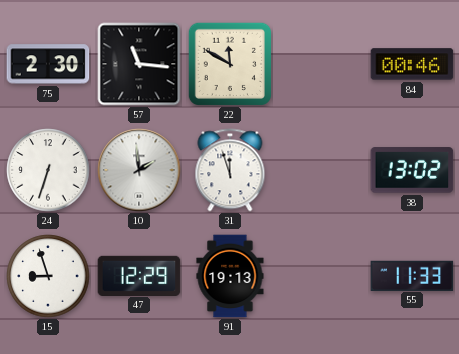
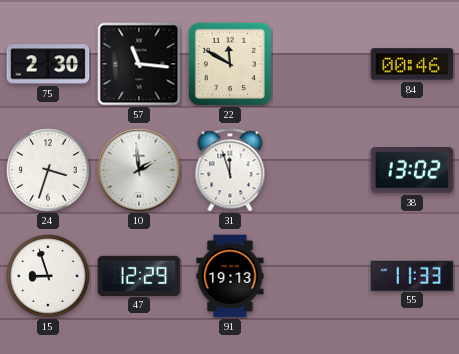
24: 6:33 -> 3:33
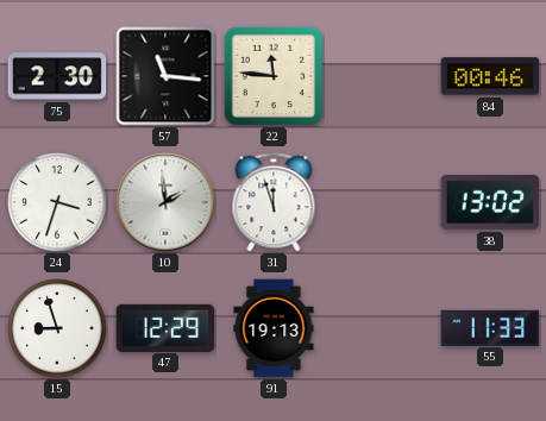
22: 11:50 -> 11:46
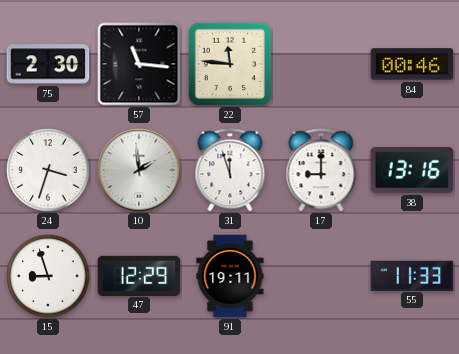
17: none -> 9:00
38: 13:02 -> 13:16
91: 19:13 -> 19:11
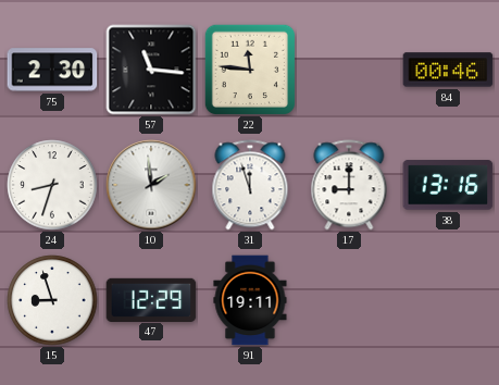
24: 3:33 -> 8:33
55: 11:33 -> none
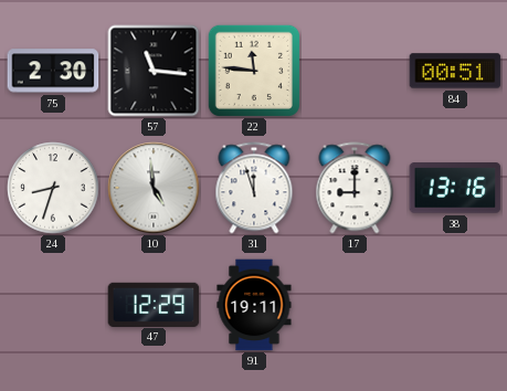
84: 00:46 -> 00:51
10: 1:59 -> 4:59
15: 8:57 -> none
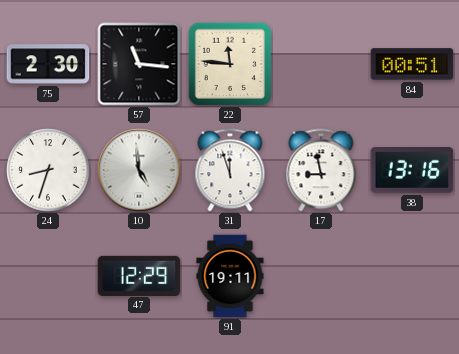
17: 9:00 -> 8:58
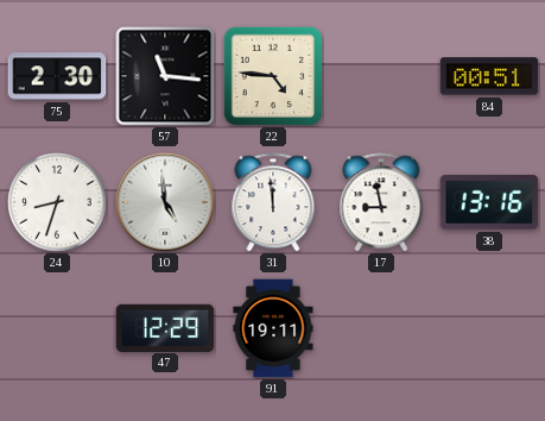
22: 11:46 -> 4:46
31: 11:57 -> 11:59
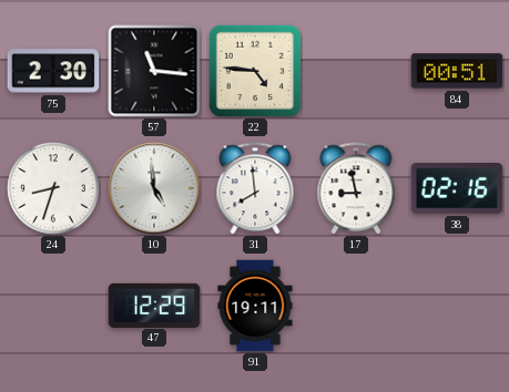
31: 11:59 -> 7:59
38: 13:16 -> 02:16
